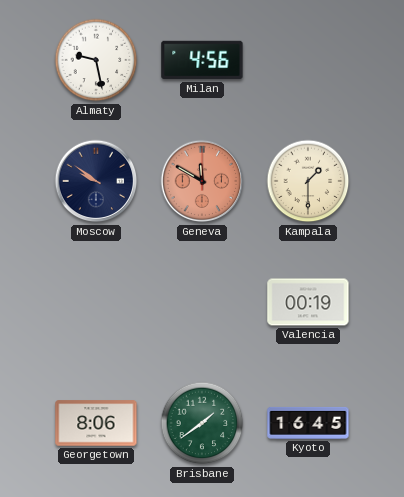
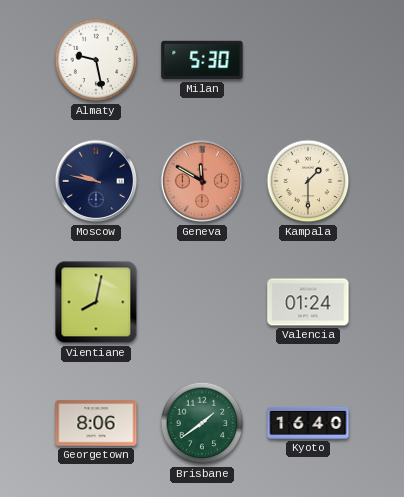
Milan: 4:56 -> 5:30
Moscow: 9:51 -> 9:47
Vientiane: none -> 8:02
Valencia: 00:19 -> 01:24
Kyoto: 16:45 -> 16:40
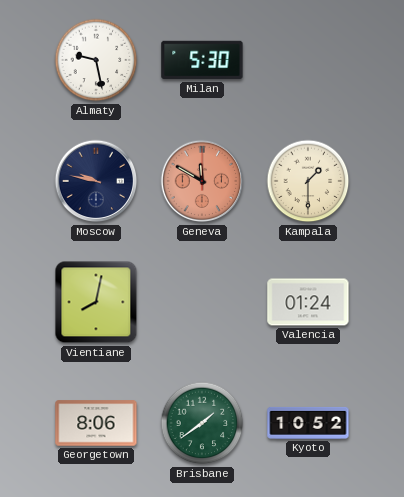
Kyoto: 16:40 -> 10:52
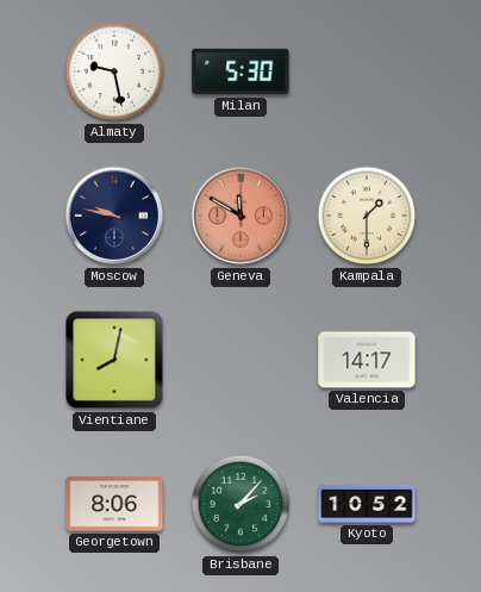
Valencia: 01:24 -> 14:17
Brisbane: 1:39 -> 2:07
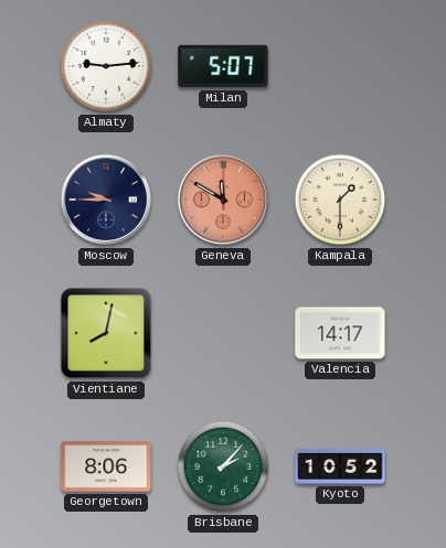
Almaty: 9:28 -> 9:14
Milan: 5:30 -> 5:07
Moscow: 9:47 -> 9:45
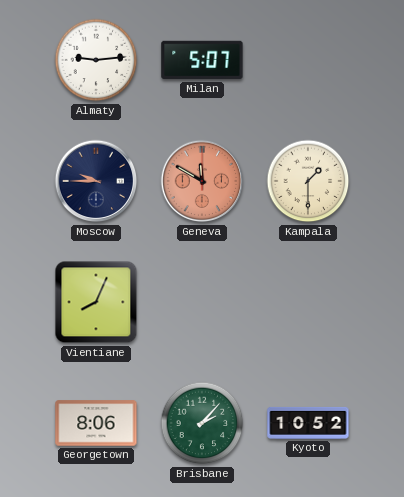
Vientiane: 8:02 -> 8:04
Valencia: 14:17 -> none
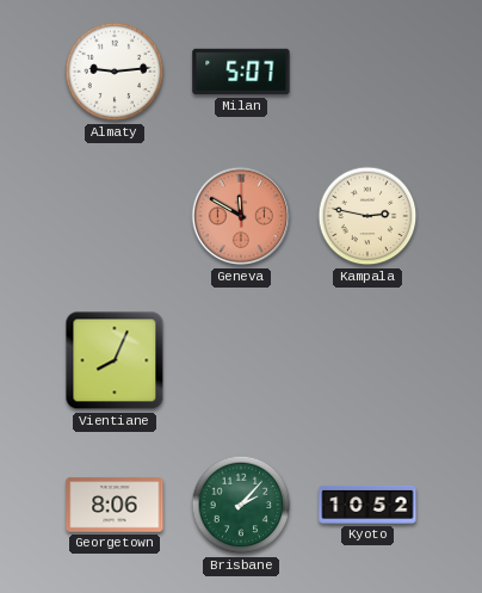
Moscow: 9:45 -> none
Kampala: 1:30 -> 2:47
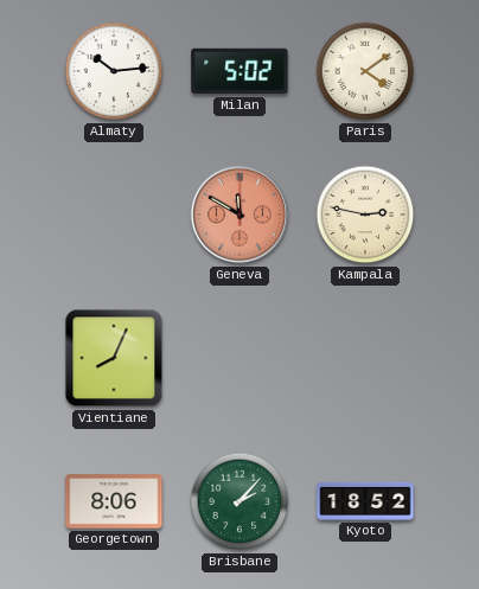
Almaty: 9:14 -> 10:14
Milan: 5:07 -> 5:02
Paris: none -> 4:09
Kyoto: 10:52 -> 18:52
